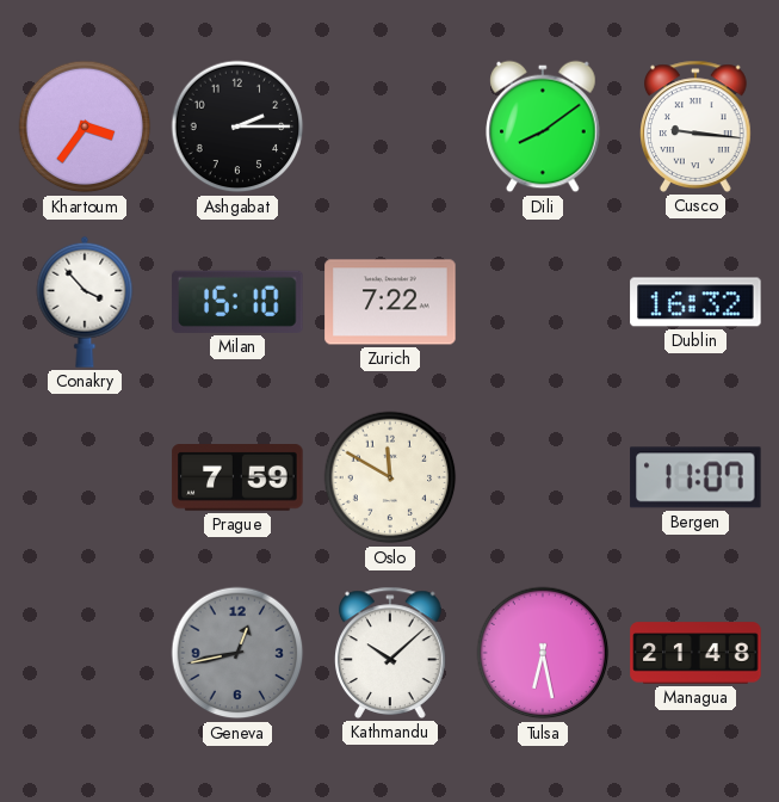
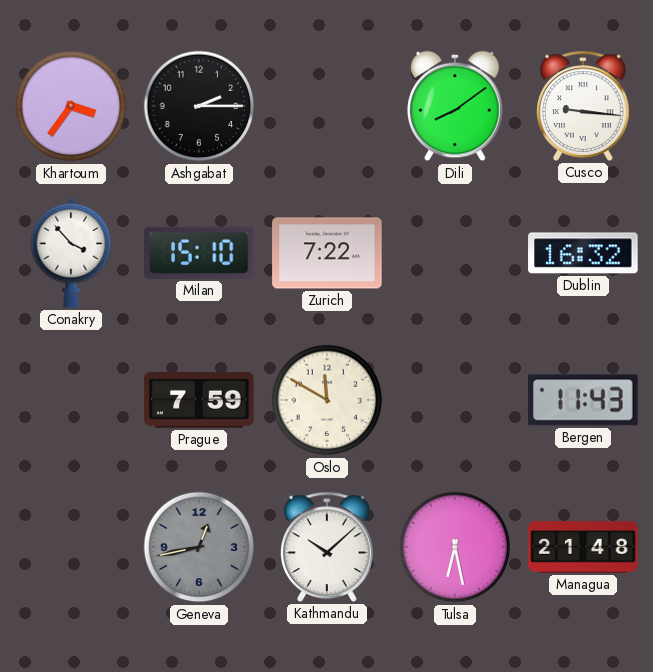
Bergen: 11:07 -> 11:43
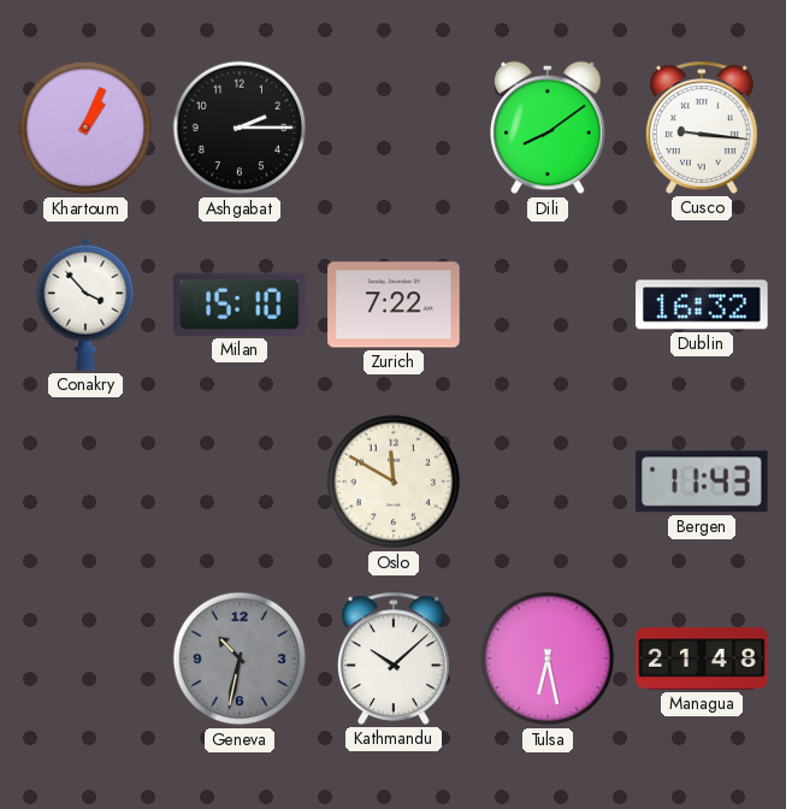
Khartoum: 3:36 -> 1:04
Prague: 7:59 -> none
Geneva: 12:43 -> 10:32
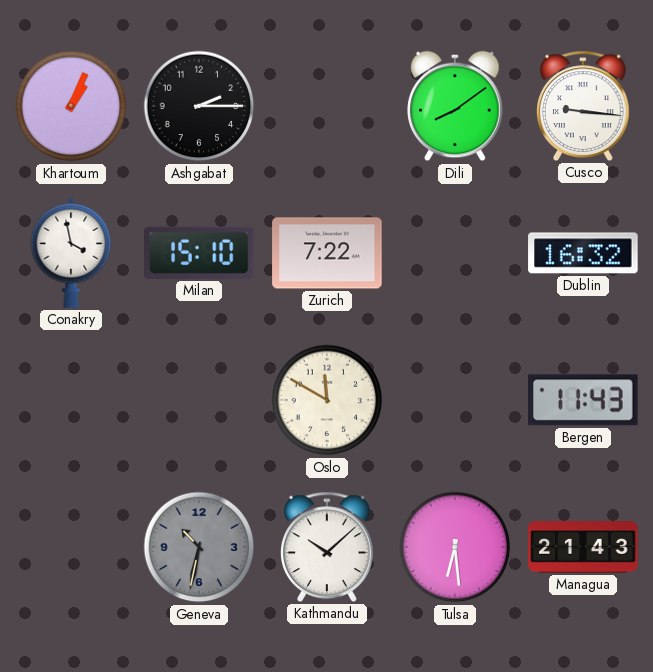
Conakry: 3:53 -> 3:58
Tulsa: 6:28 -> 6:29
Managua: 21:48 -> 21:43
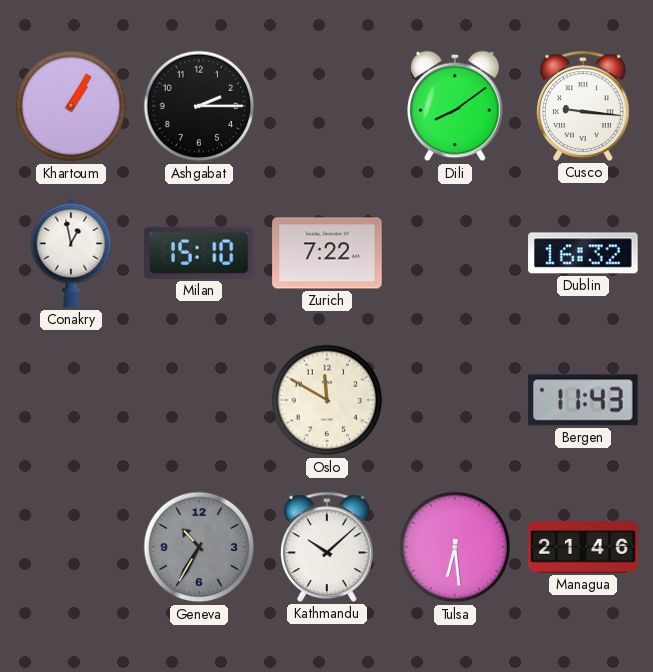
Khartoum: 1:04 -> 1:05
Conakry: 3:58 -> 12:58
Geneva: 10:32 -> 10:35
Managua: 21:43 -> 21:46
